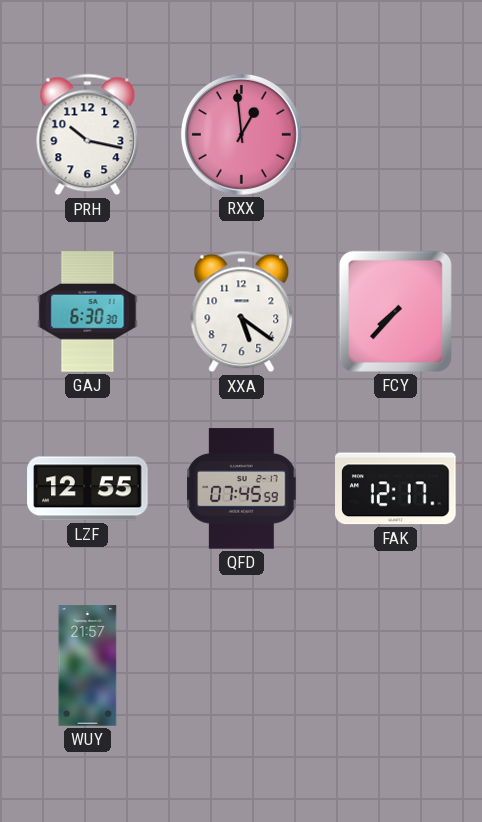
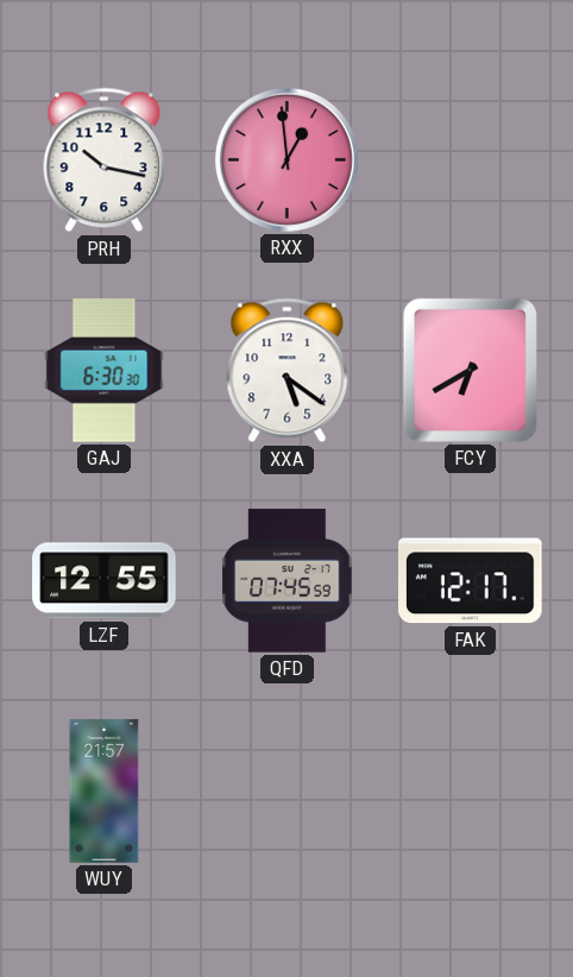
FCY: 7:37 -> 6:40
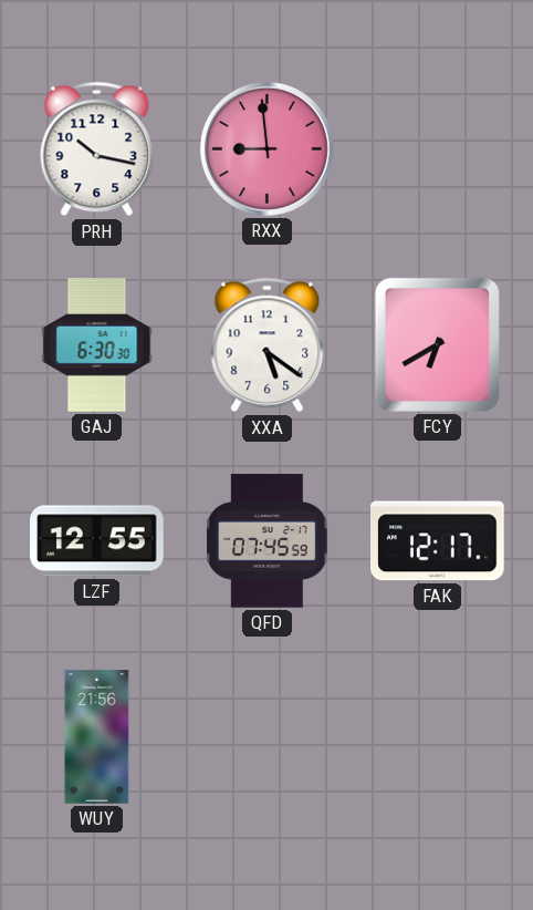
RXX: 12:59 -> 8:59
WUY: 21:57 -> 21:56
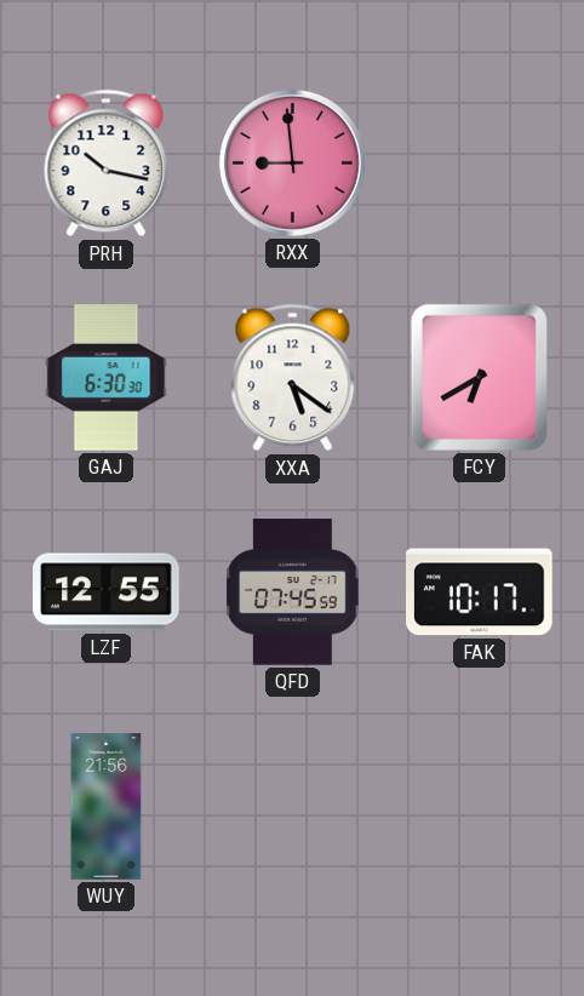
FAK: 12:17 -> 10:17
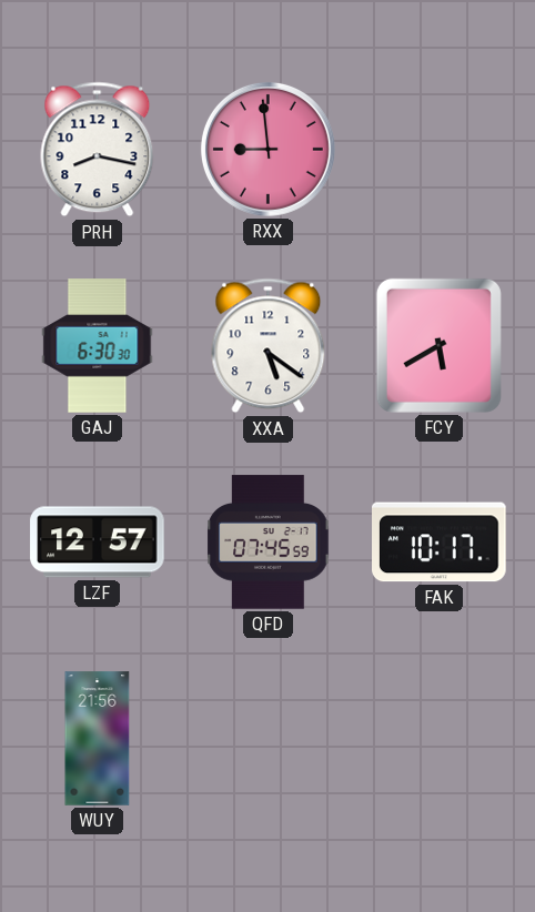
PRH: 10:17 -> 8:17
FCY: 6:40 -> 5:40
LZF: 12:55 -> 12:57
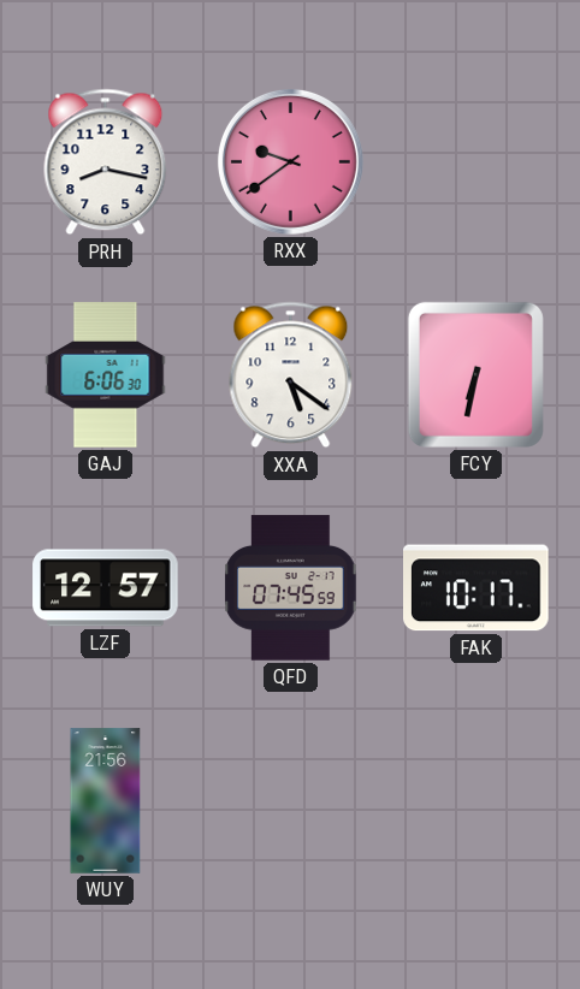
RXX: 8:59 -> 9:39
GAJ: 6:30 -> 6:06
FCY: 5:40 -> 6:32
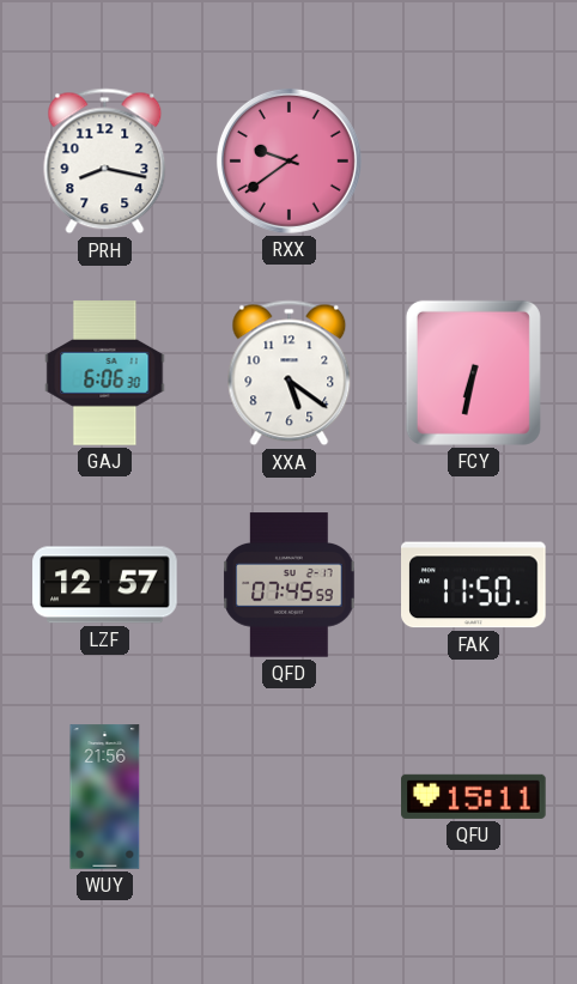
FAK: 10:17 -> 11:50
QFU: none -> 15:11
